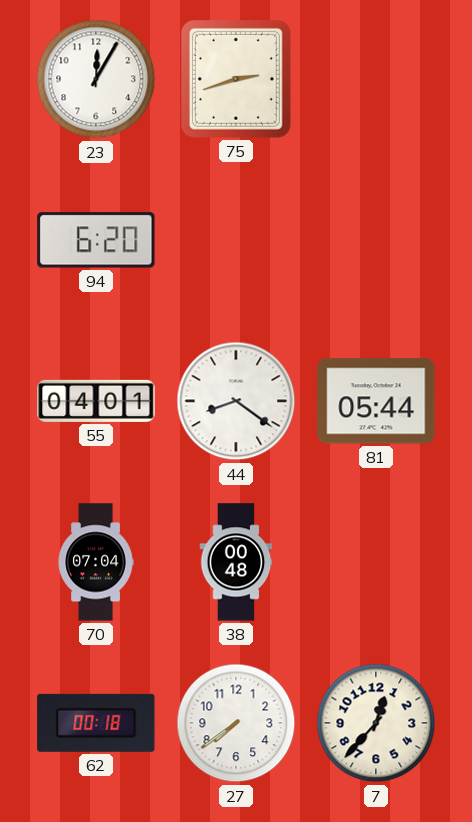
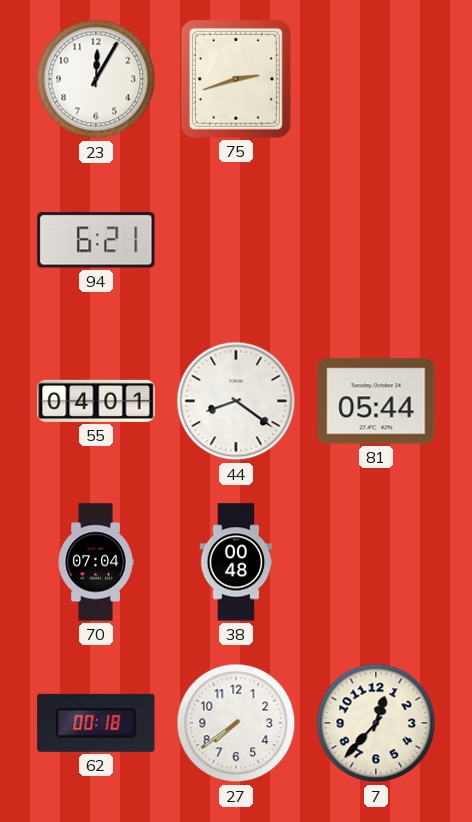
94: 6:20 -> 6:21
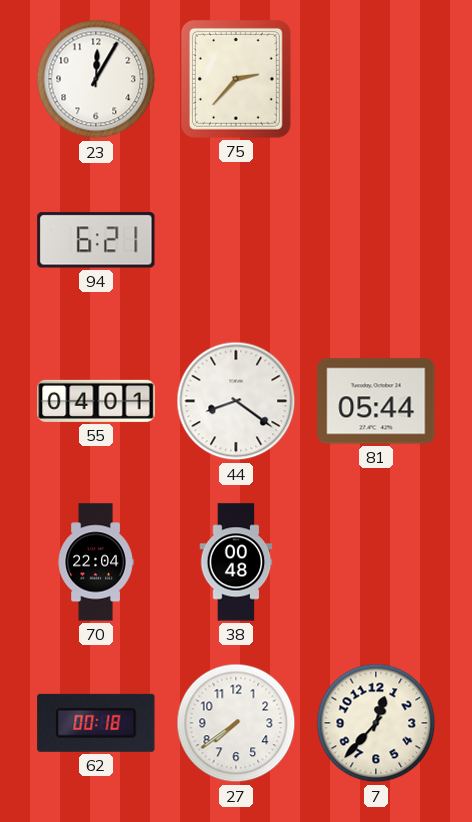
75: 2:42 -> 2:37
70: 07:04 -> 22:04
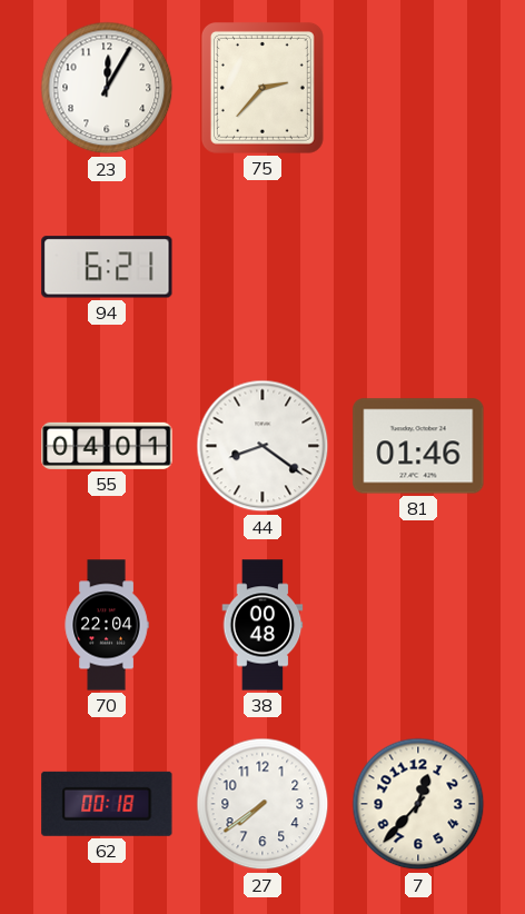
81: 05:44 -> 01:46
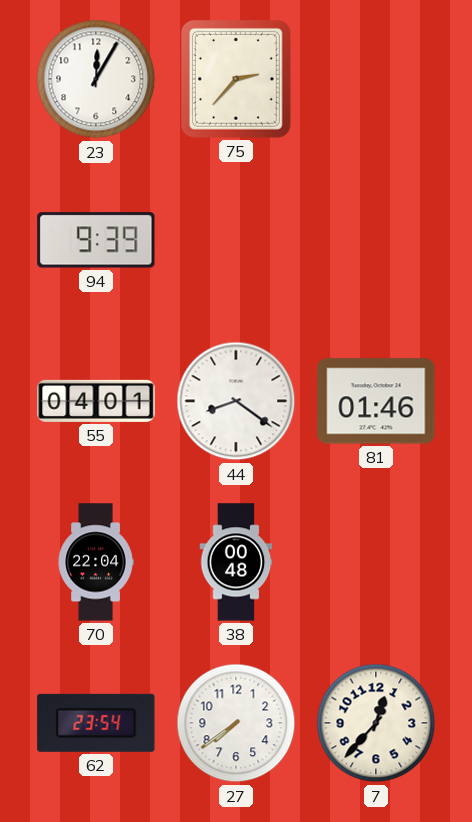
94: 6:21 -> 9:39
62: 00:18 -> 23:54
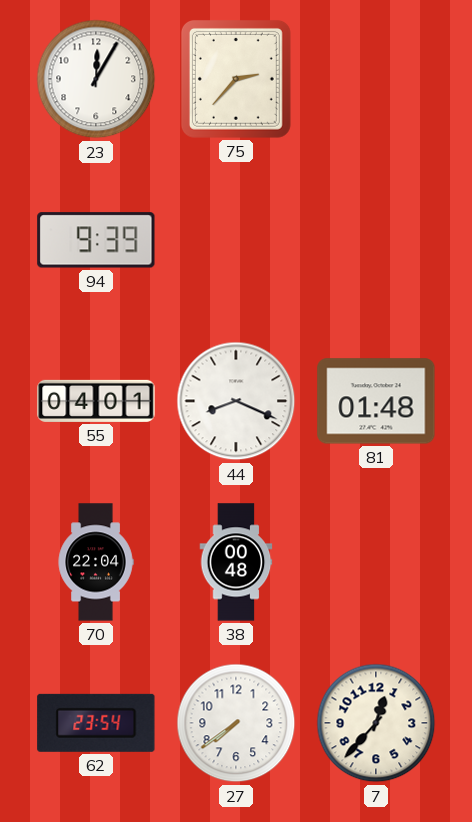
44: 8:21 -> 8:19
81: 01:46 -> 01:48
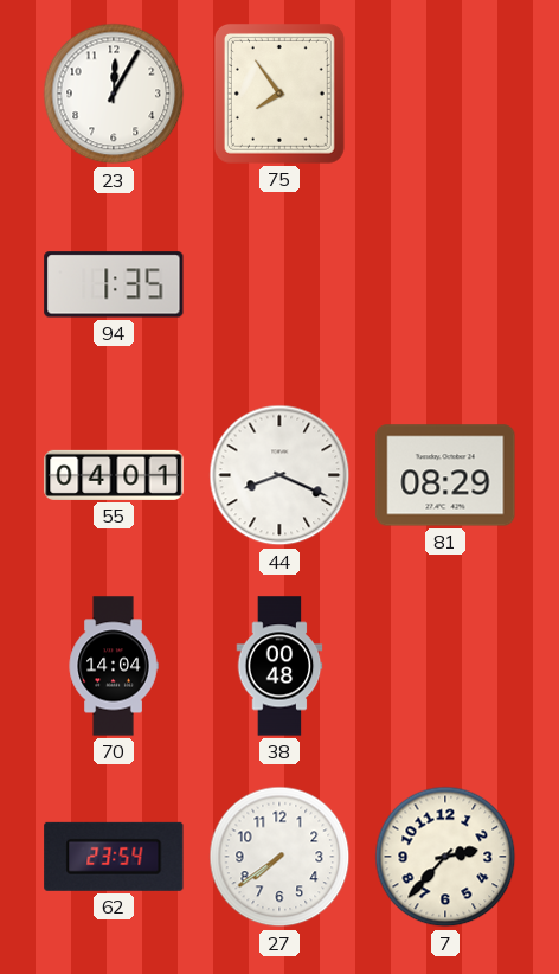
75: 2:37 -> 7:54
94: 9:39 -> 1:35
81: 01:48 -> 08:29
70: 22:04 -> 14:04
7: 12:37 -> 2:37
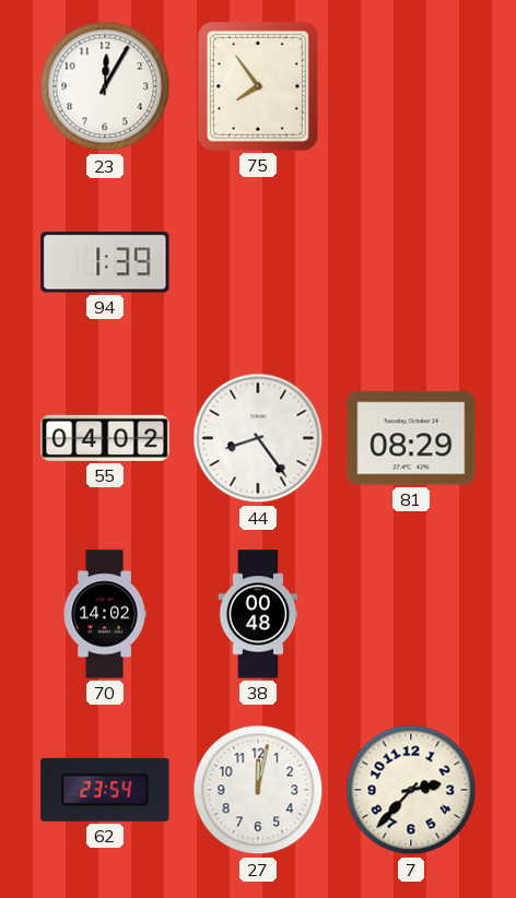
94: 1:35 -> 1:39
55: 04:01 -> 04:02
44: 8:19 -> 8:24
70: 14:04 -> 14:02
27: 7:39 -> 12:02
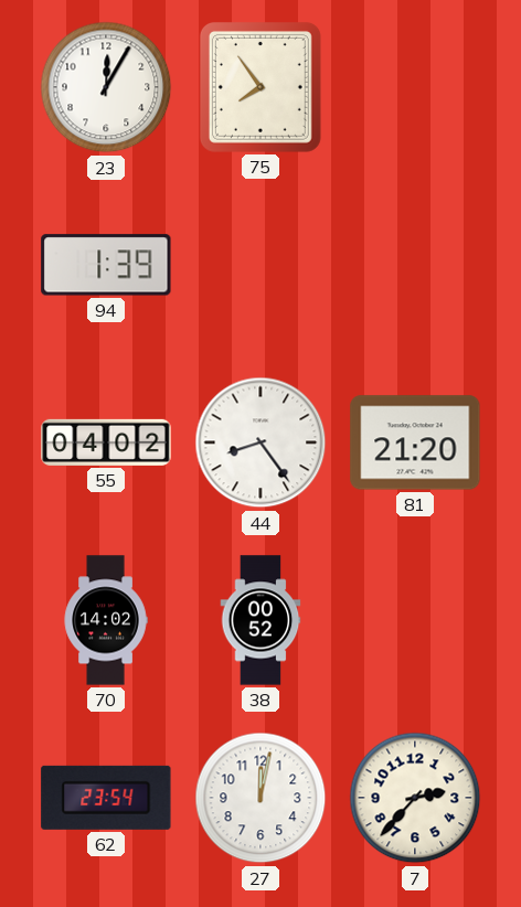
81: 08:29 -> 21:20
38: 00:48 -> 00:52
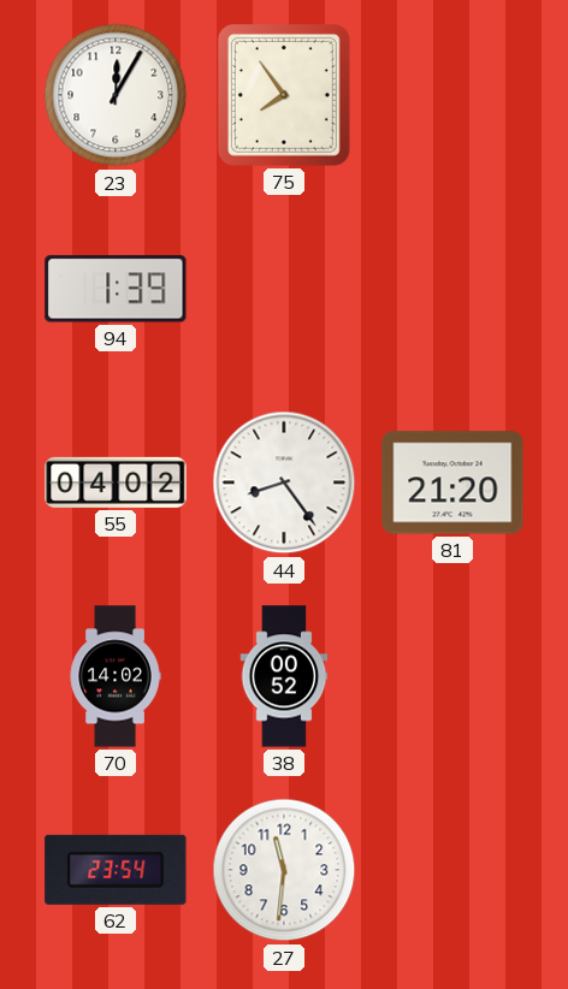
27: 12:02 -> 11:31
7: 2:37 -> none
